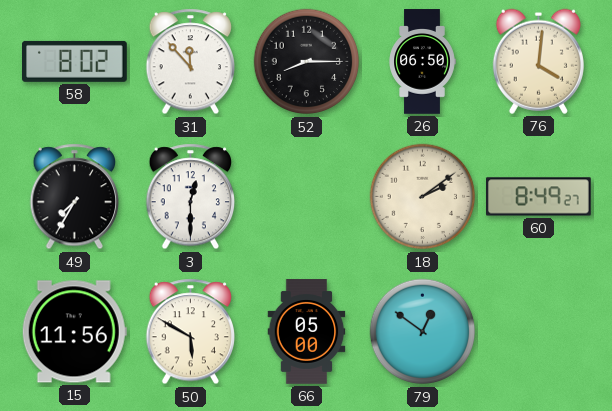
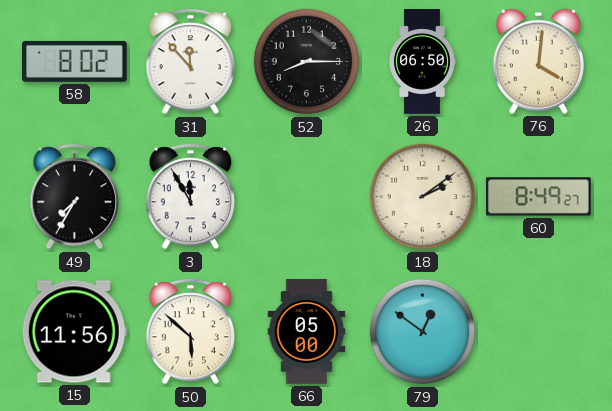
3: 12:30 -> 11:55
50: 5:50 -> 5:52
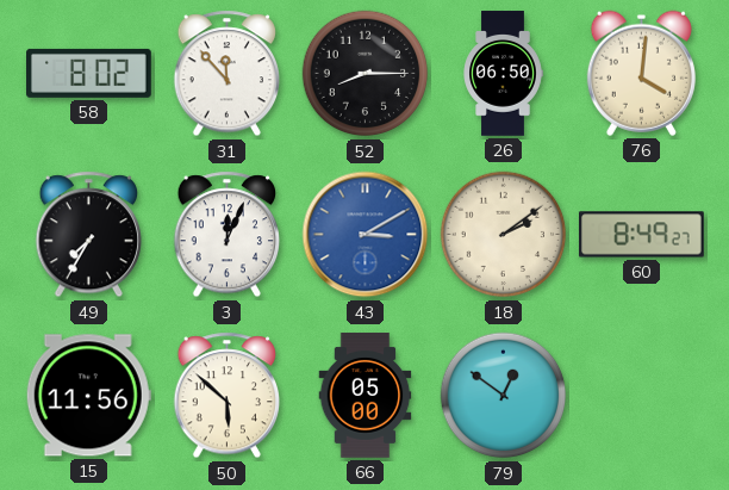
3: 11:55 -> 12:04
43: none -> 3:10
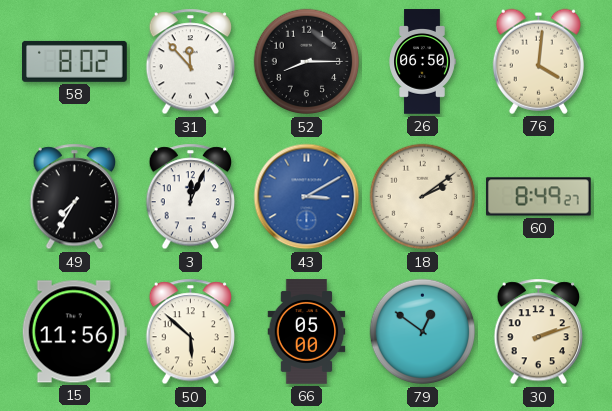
30: none -> 2:12
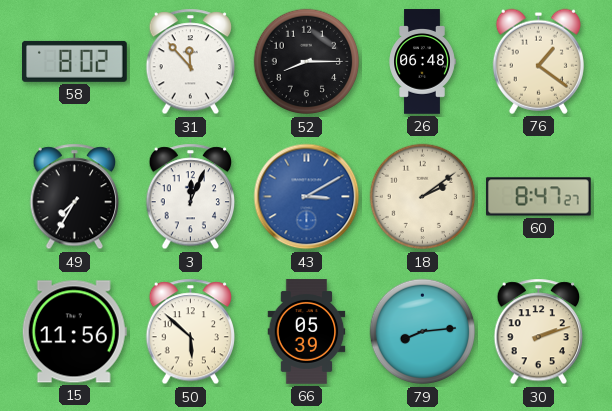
26: 06:50 -> 06:48
76: 4:01 -> 1:21
60: 8:49 -> 8:47
66: 05:00 -> 05:39
79: 12:51 -> 8:14
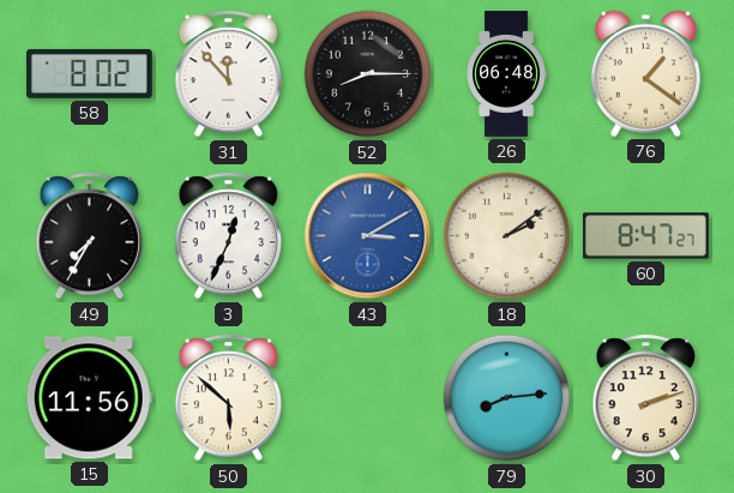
3: 12:04 -> 12:34
66: 05:39 -> none
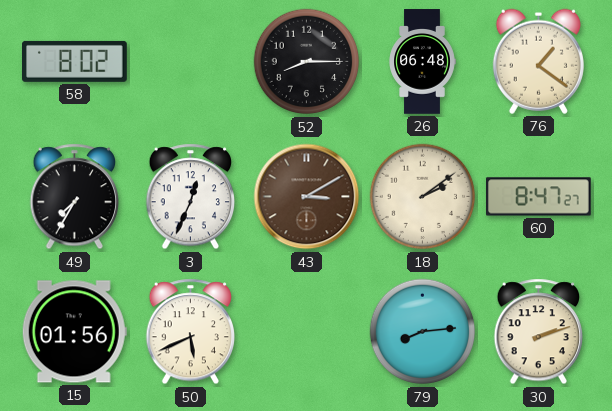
31: 11:53 -> none
43 dial: blue -> brown
15: 11:56 -> 01:56
50: 5:52 -> 5:41
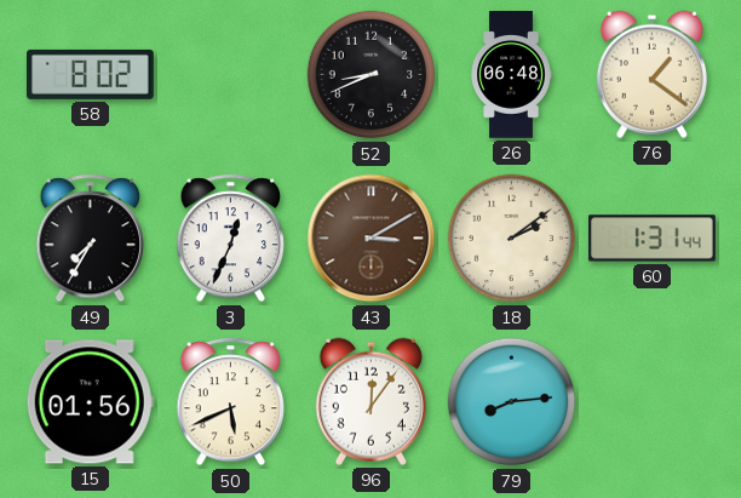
52: 8:15 -> 8:41
60: 8:47 -> 1:31
96: none -> 12:06
30: 2:12 -> none
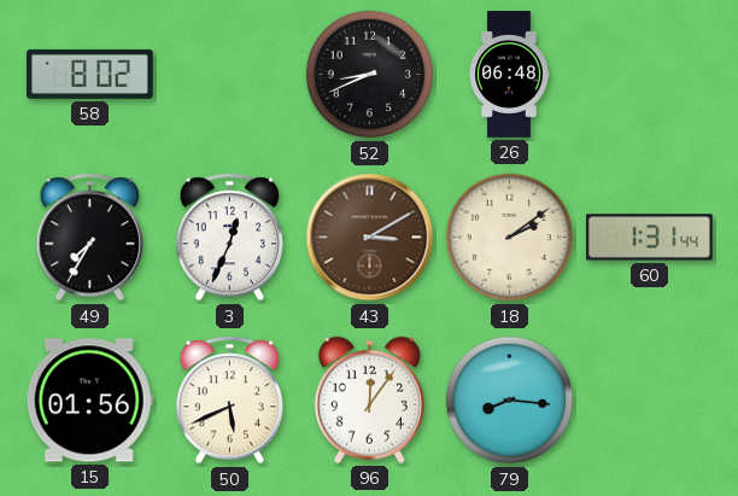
76: 1:21 -> none
79: 8:14 -> 8:16
